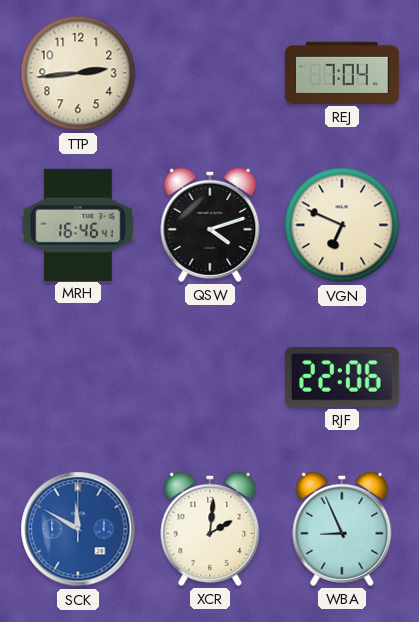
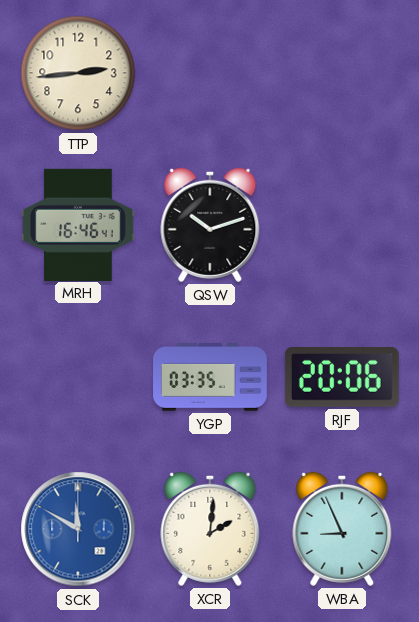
REJ: 7:04 -> none
QSW: 4:12 -> 10:12
VGN: 6:49 -> none
YGP: none -> 03:35
RJF: 22:06 -> 20:06
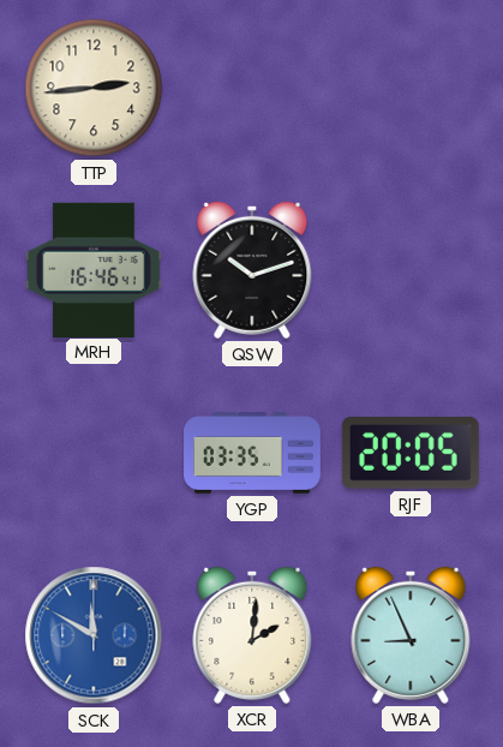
RJF: 20:06 -> 20:05
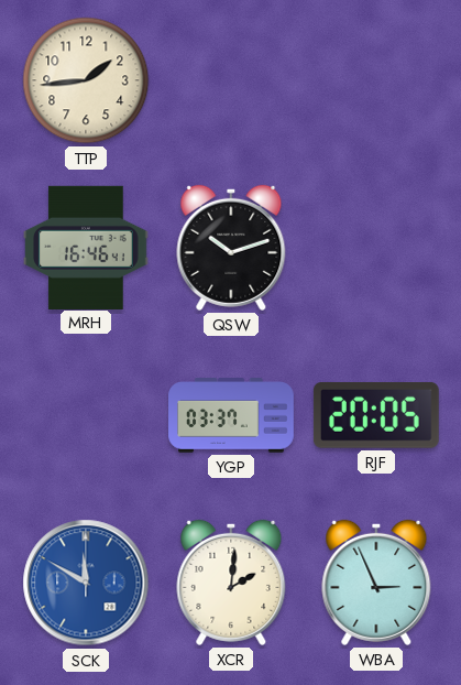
TTP: 2:44 -> 1:44
YGP: 03:35 -> 03:37
WBA: 8:56 -> 2:56
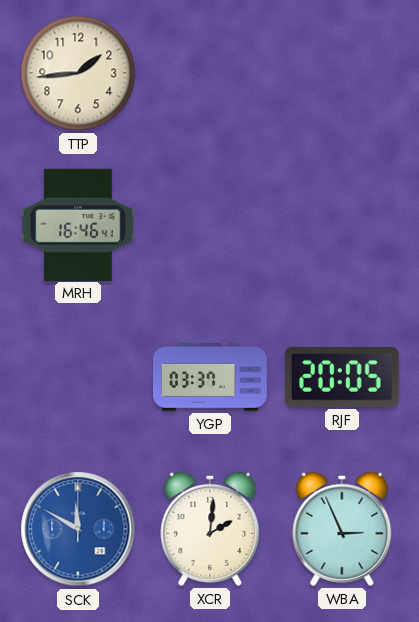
QSW: 10:12 -> none
